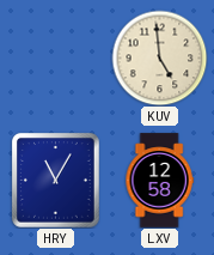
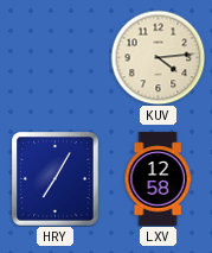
KUV: 4:59 -> 4:14
HRY: 11:05 -> 7:05
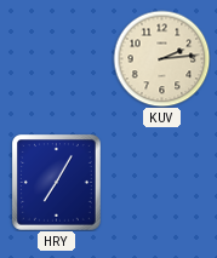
KUV: 4:14 -> 2:14
LXV: 12:58 -> none
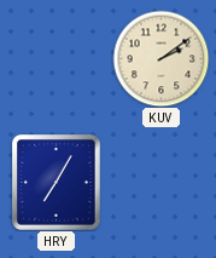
KUV: 2:14 -> 2:09
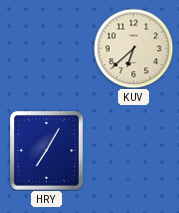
KUV: 2:09 -> 6:38
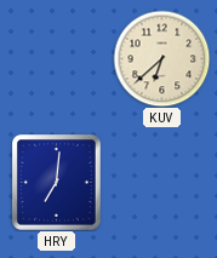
HRY: 7:05 -> 7:01
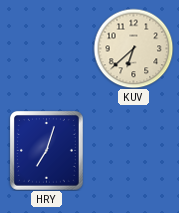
HRY: 7:01 -> 7:03
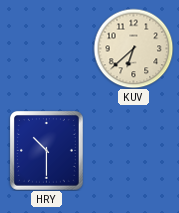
HRY: 7:03 -> 10:30
